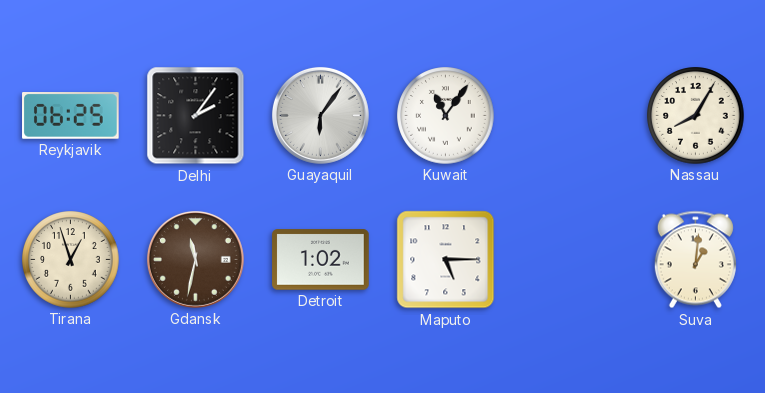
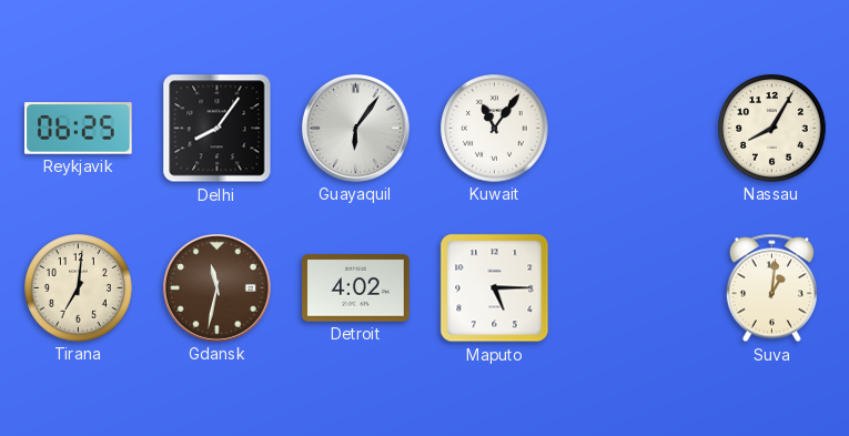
Delhi: 2:06 -> 8:06
Tirana: 12:57 -> 7:01
Detroit: 1:02 -> 4:02
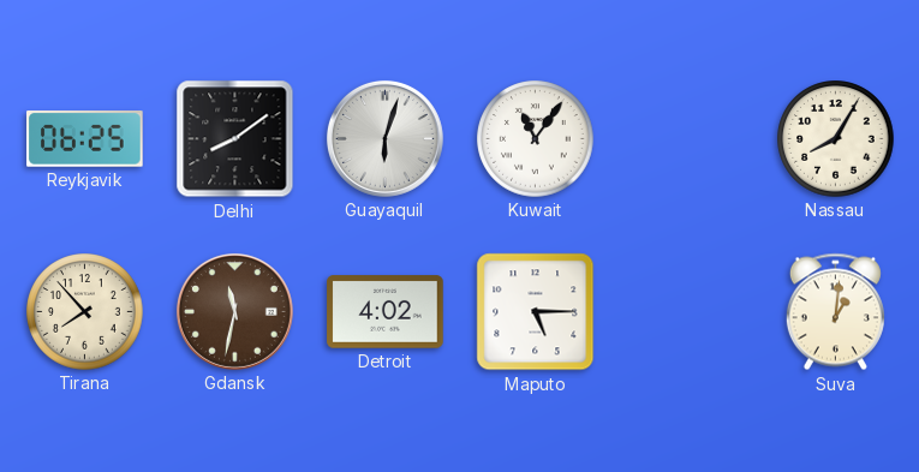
Delhi: 8:06 -> 8:09
Guayaquil: 6:06 -> 6:03
Tirana: 7:01 -> 7:53
